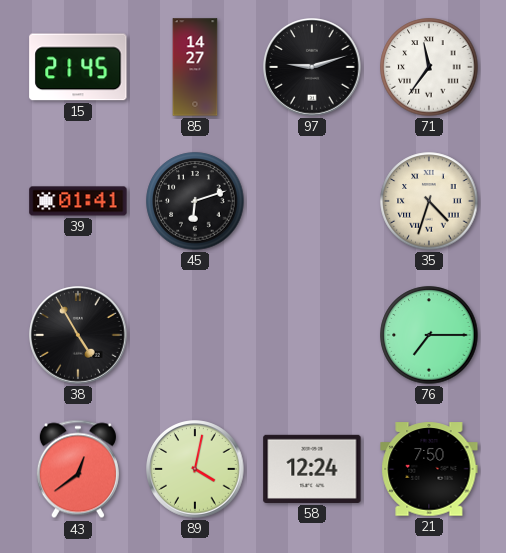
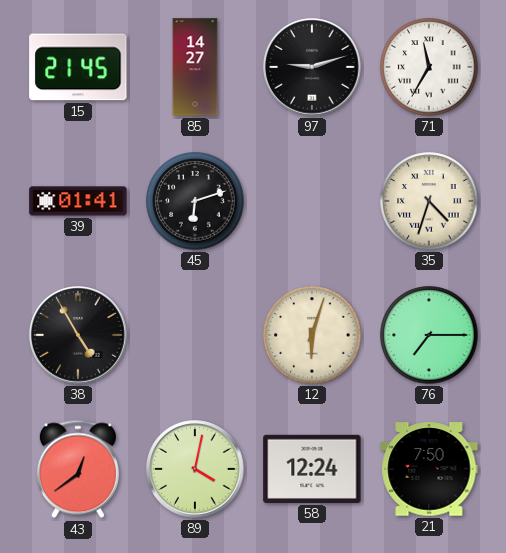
71: 11:36 -> 11:35
12: none -> 6:03
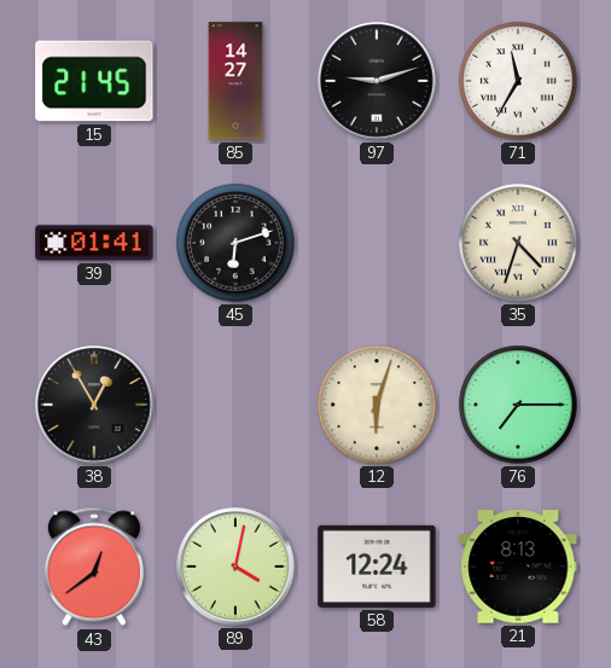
38: 4:55 -> 12:55
21: 7:50 -> 8:13
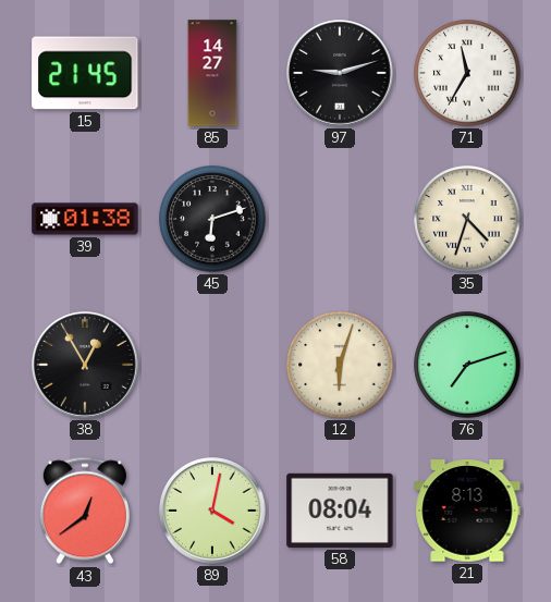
39: 01:41 -> 01:38
76: 7:15 -> 7:12
58: 12:24 -> 08:04
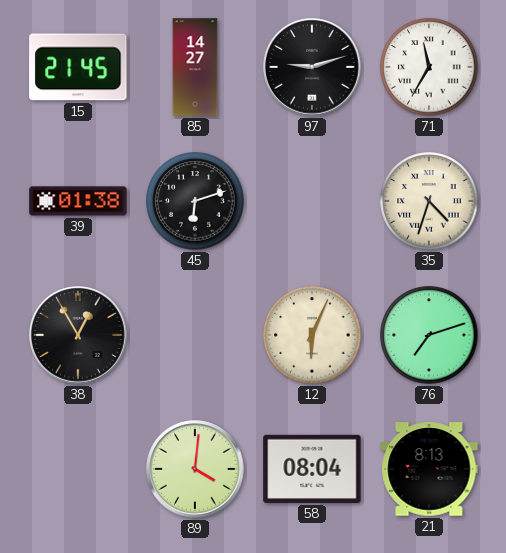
12: 6:03 -> 6:04
43: 12:39 -> none
89: 4:02 -> 4:01
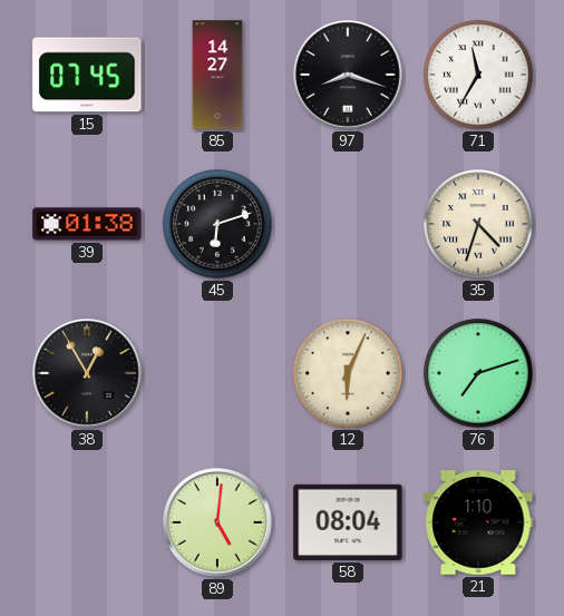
15: 21:45 -> 07:45
97: 9:12 -> 8:18
89: 4:01 -> 5:01
21: 8:13 -> 1:10
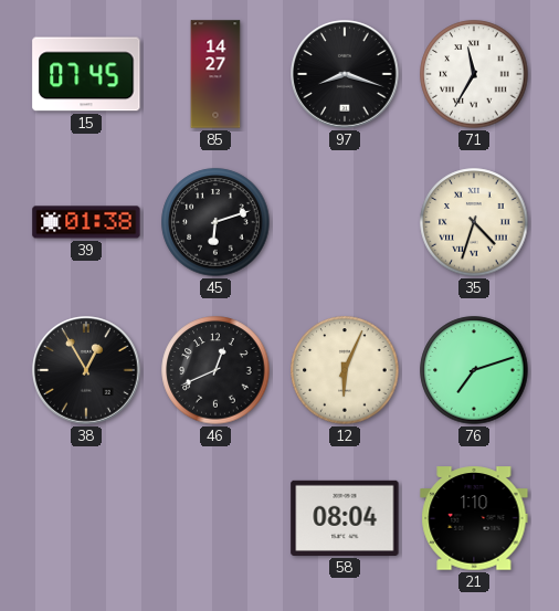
46: none -> 12:41
89: 5:01 -> none
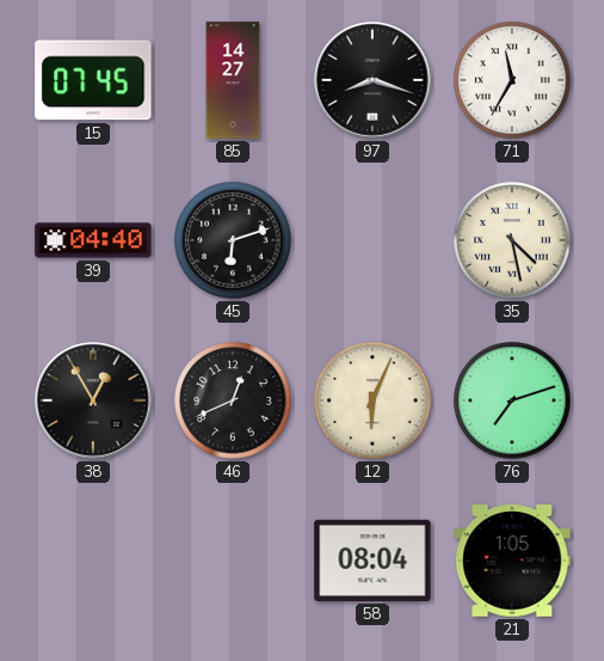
39: 01:38 -> 04:40
35: 4:33 -> 4:28
21: 1:10 -> 1:05
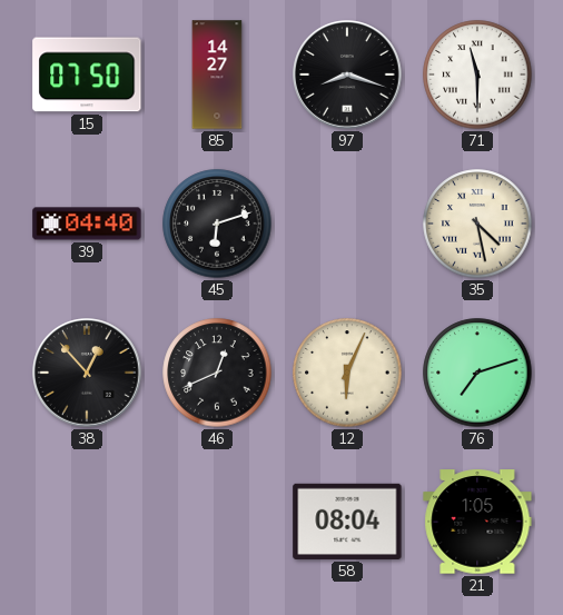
15: 07:45 -> 07:50
71: 11:35 -> 11:30
38: 12:55 -> 12:53
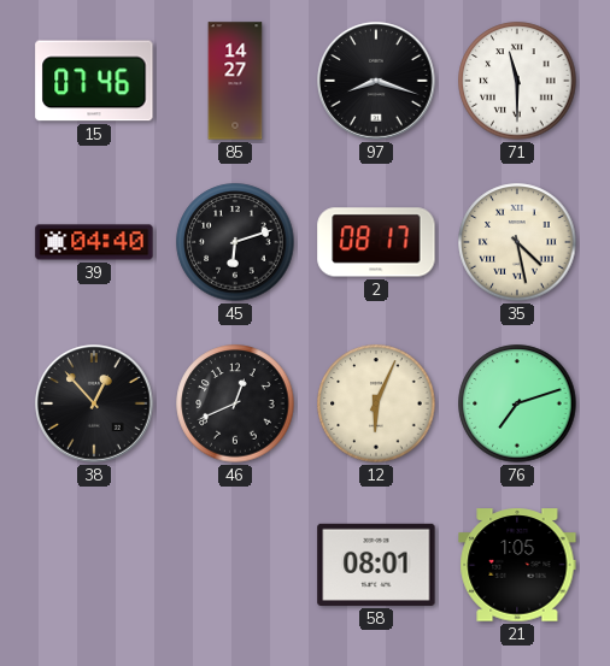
15: 07:50 -> 07:46
2: none -> 08:17
58: 08:04 -> 08:01
